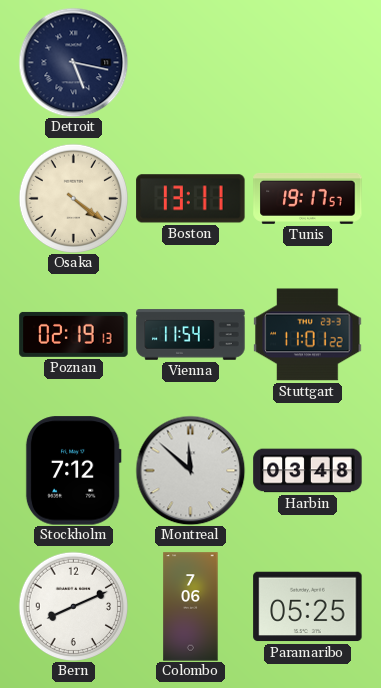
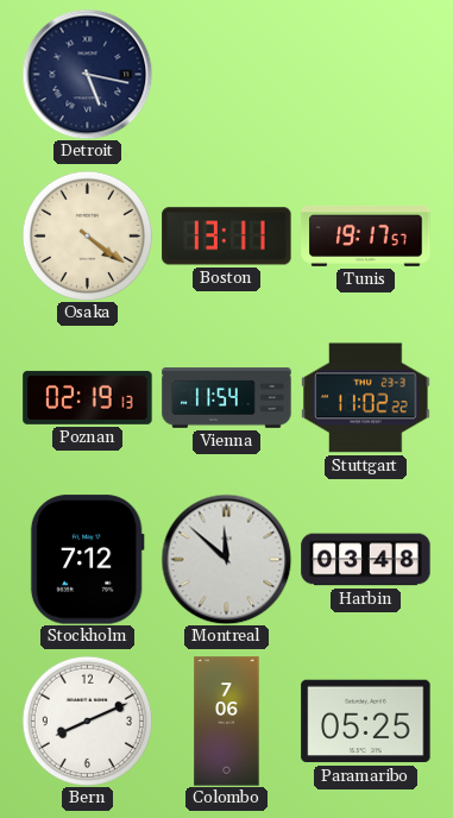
Stuttgart: 11:01 -> 11:02
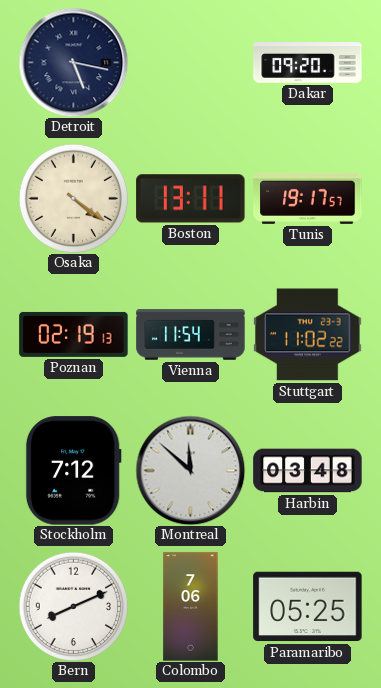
Dakar: none -> 09:20
